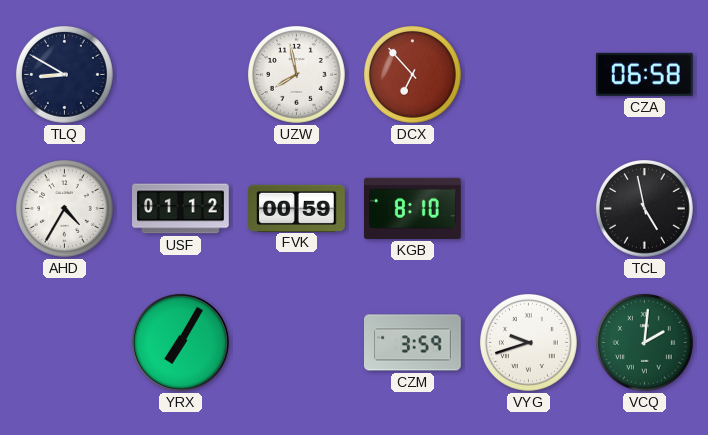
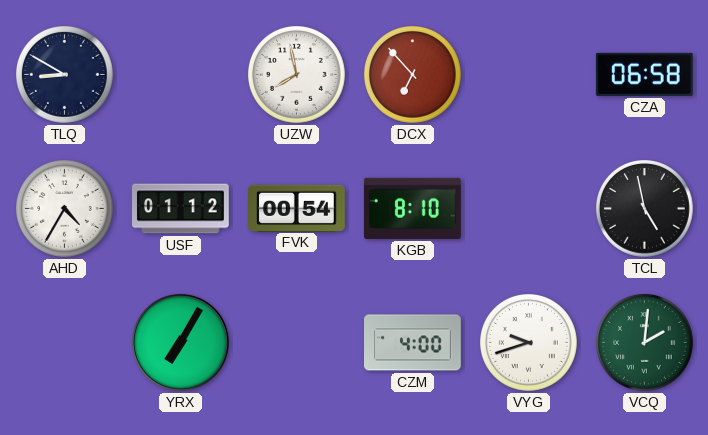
FVK: 00:59 -> 00:54
CZM: 3:59 -> 4:00
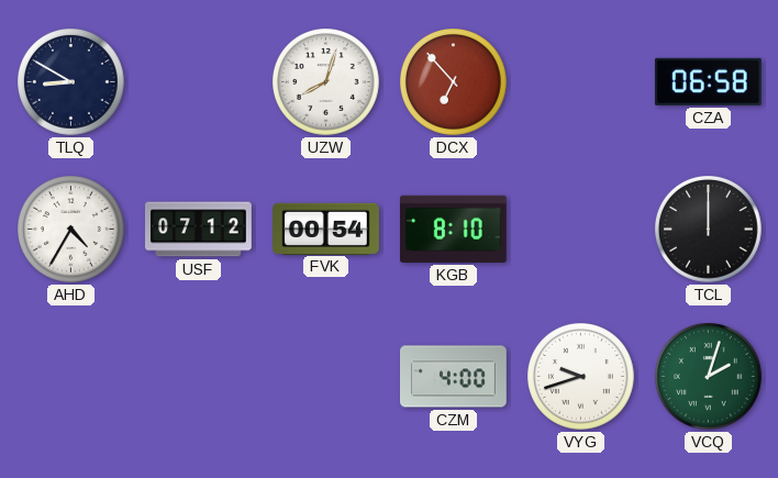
UZW: 7:58 -> 8:03
USF: 01:12 -> 07:12
TCL: 4:58 -> 12:00
YRX: 7:05 -> none
VCQ: 2:01 -> 2:03
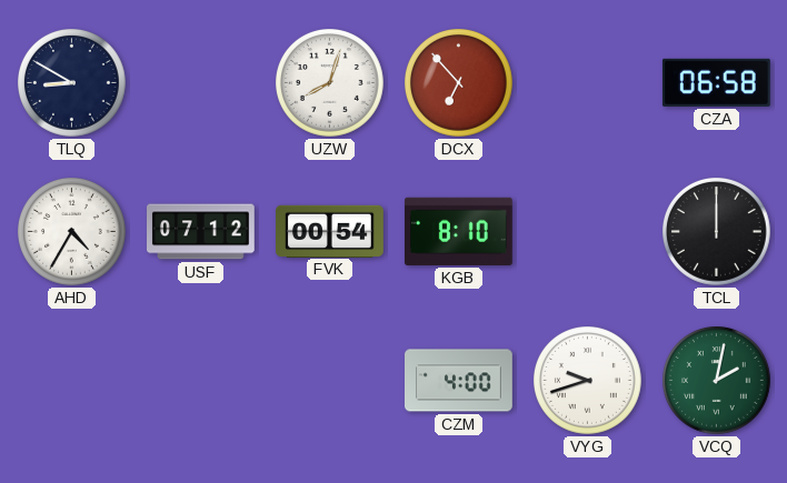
VCQ: 2:03 -> 2:02
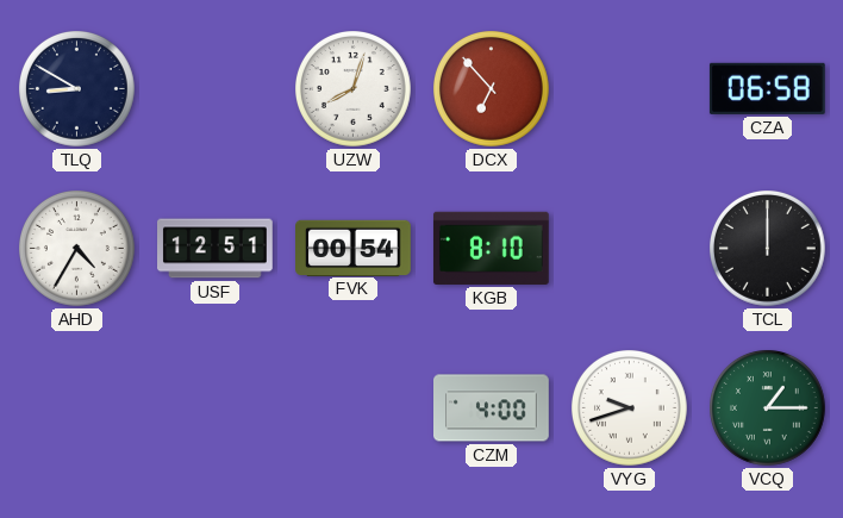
USF: 07:12 -> 12:51
VCQ: 2:02 -> 1:15
